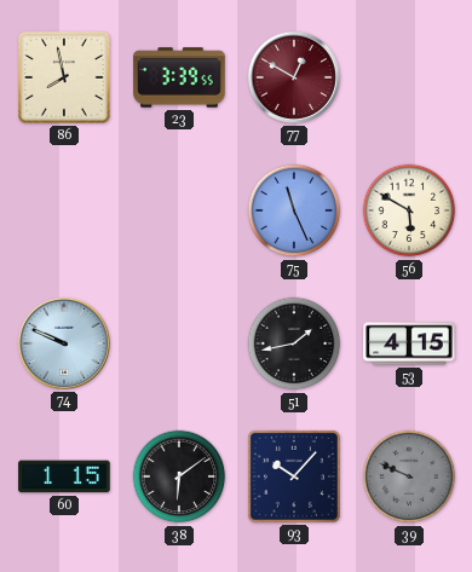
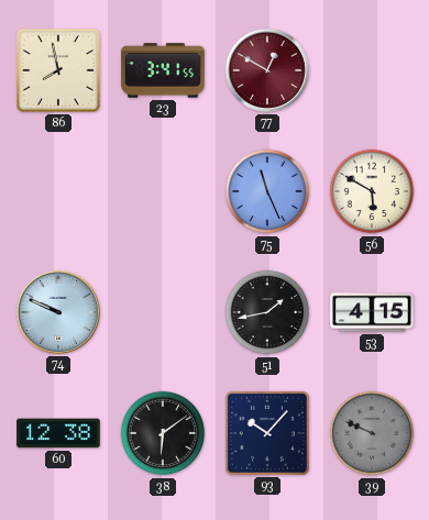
23: 3:39 -> 3:41
60: 1:15 -> 12:38
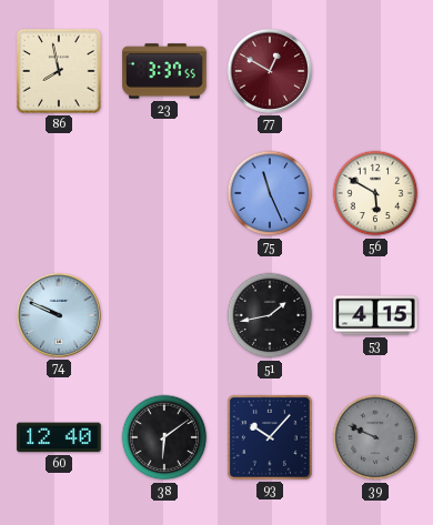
23: 3:41 -> 3:37
60: 12:38 -> 12:40
